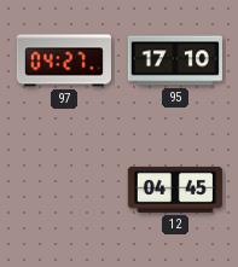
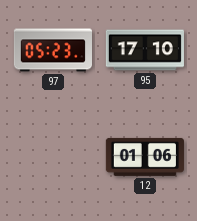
97: 04:27 -> 05:23
12: 04:45 -> 01:06
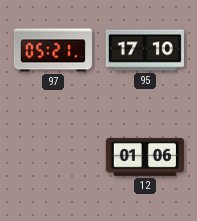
97: 05:23 -> 05:21
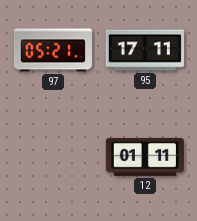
95: 17:10 -> 17:11
12: 01:06 -> 01:11
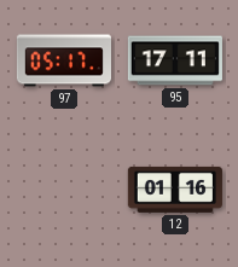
97: 05:21 -> 05:17
12: 01:11 -> 01:16
